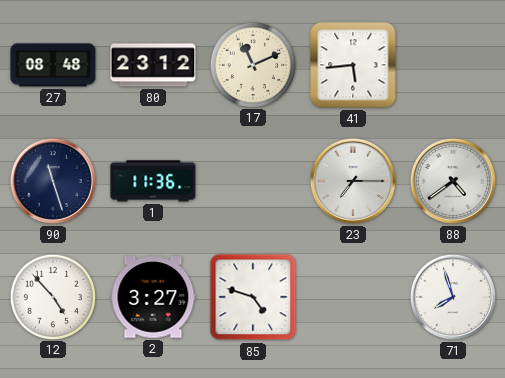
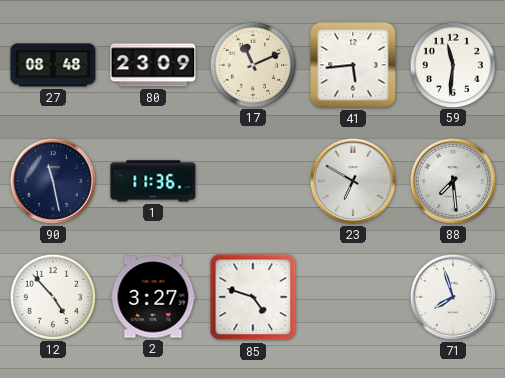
80: 23:12 -> 23:09
59: none -> 11:31
90: 11:27 -> 11:28
23: 7:15 -> 6:50
88: 4:39 -> 7:29
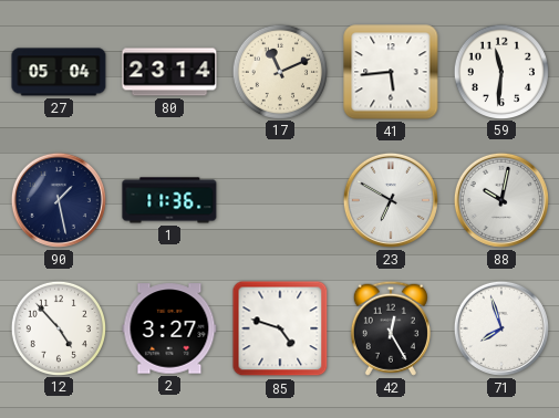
27: 08:48 -> 05:04
80: 23:09 -> 23:14
90: 11:28 -> 1:28
88: 7:29 -> 10:02
42: none -> 12:25
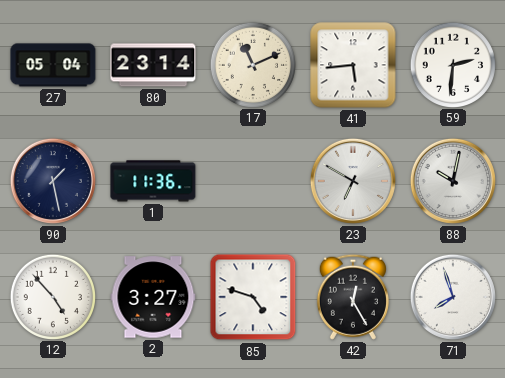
59: 11:31 -> 2:31
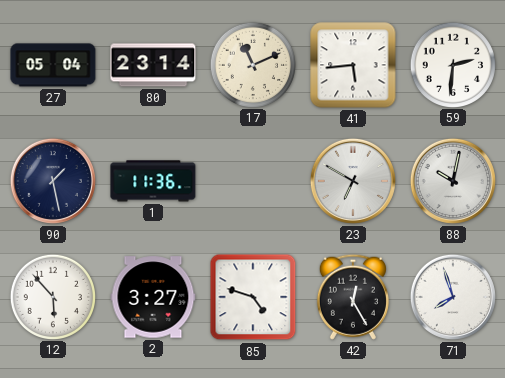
12: 4:53 -> 5:53
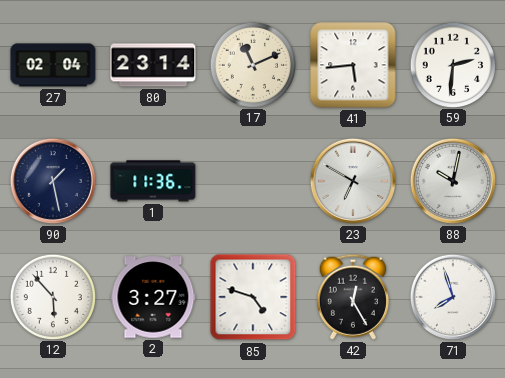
27: 05:04 -> 02:04
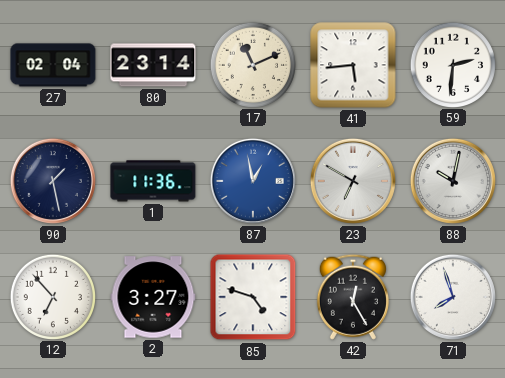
87: none -> 12:58
12: 5:53 -> 6:53
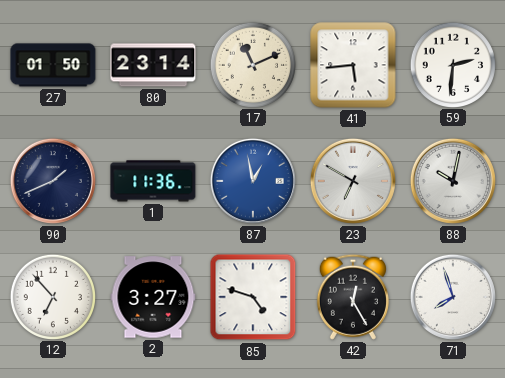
27: 02:04 -> 01:50
90: 1:28 -> 1:41
